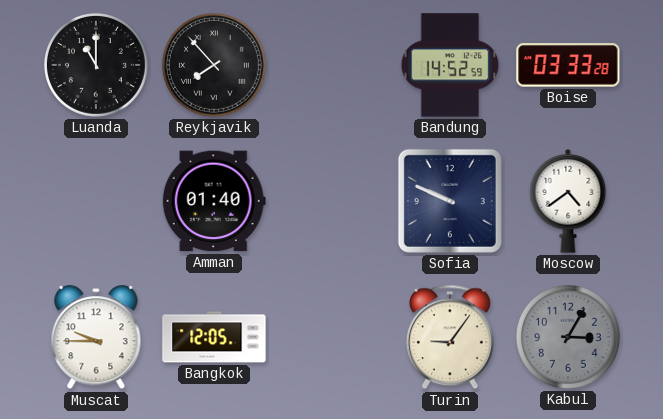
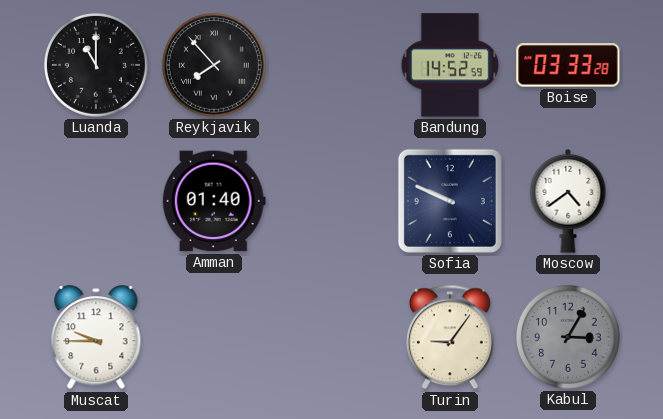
Bangkok: 12:05 -> none
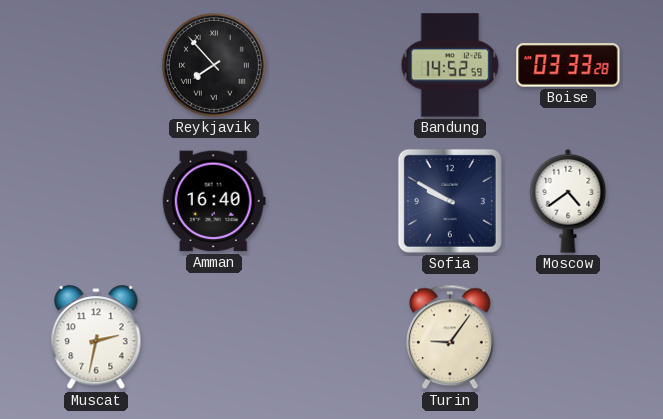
Luanda: 11:00 -> none
Amman: 01:40 -> 16:40
Sofia: 9:49 -> 9:50
Muscat: 9:45 -> 2:32
Kabul: 3:05 -> none
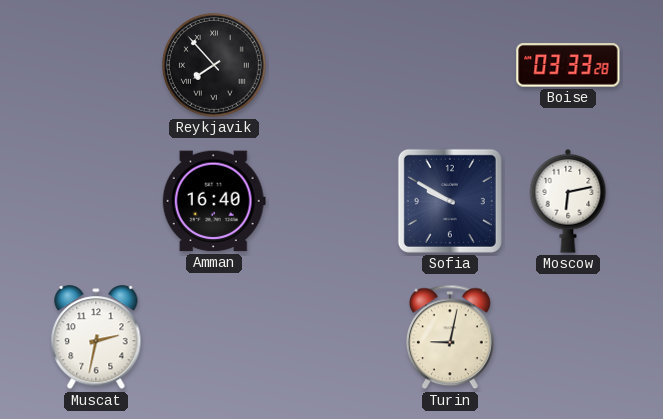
Bandung: 14:52 -> none
Moscow: 4:39 -> 6:13
Turin: 9:06 -> 9:02
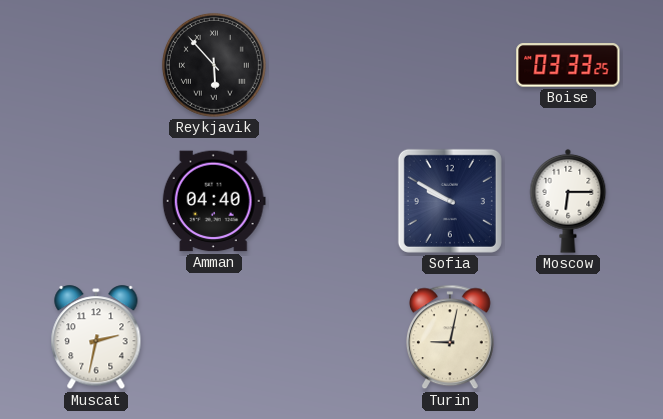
Reykjavik: 7:53 -> 5:53
Boise: 03:33:28 -> 03:33:25
Amman: 16:40 -> 04:40
Moscow: 6:13 -> 6:15
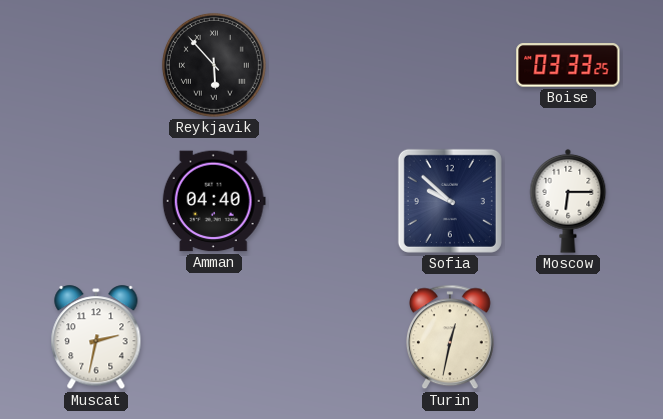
Sofia: 9:50 -> 9:52
Turin: 9:02 -> 12:32
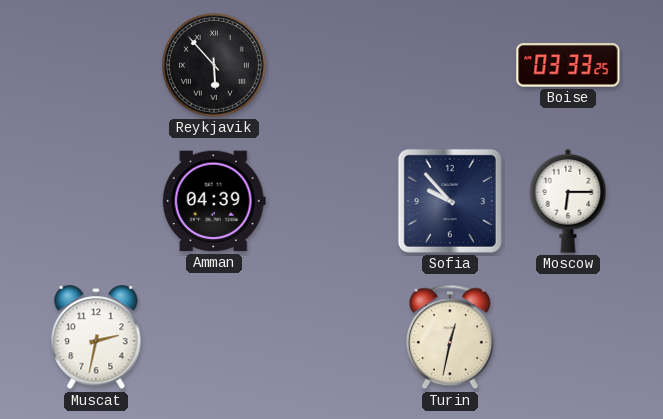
Amman: 04:40 -> 04:39
Sofia: 9:52 -> 9:53
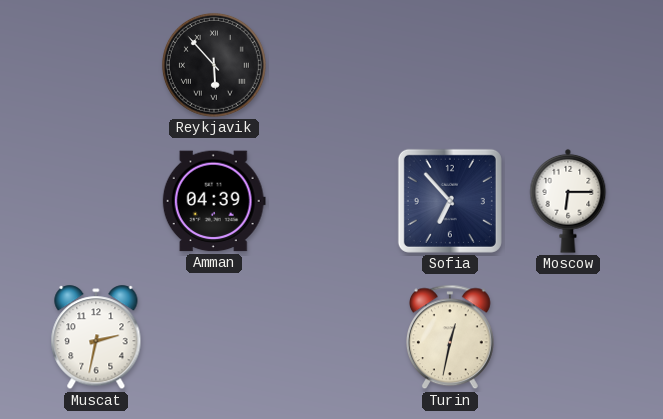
Boise: 03:33 -> none
Sofia: 9:53 -> 6:53
